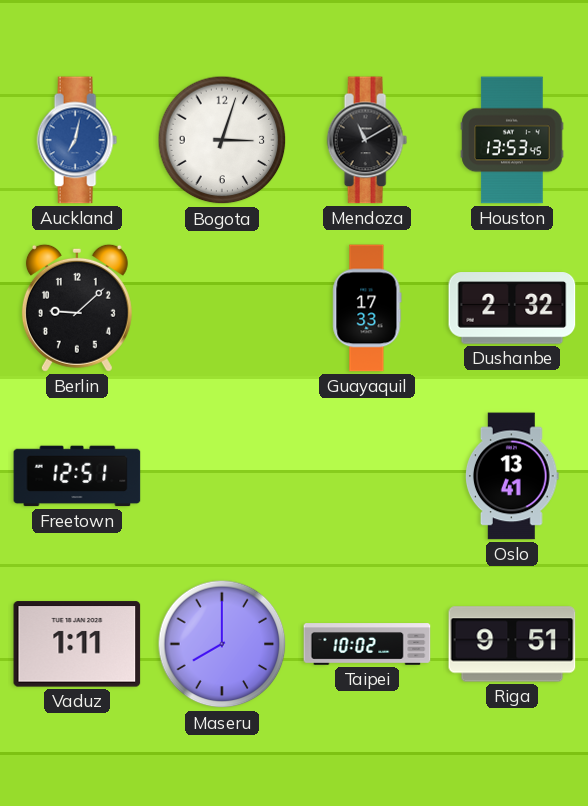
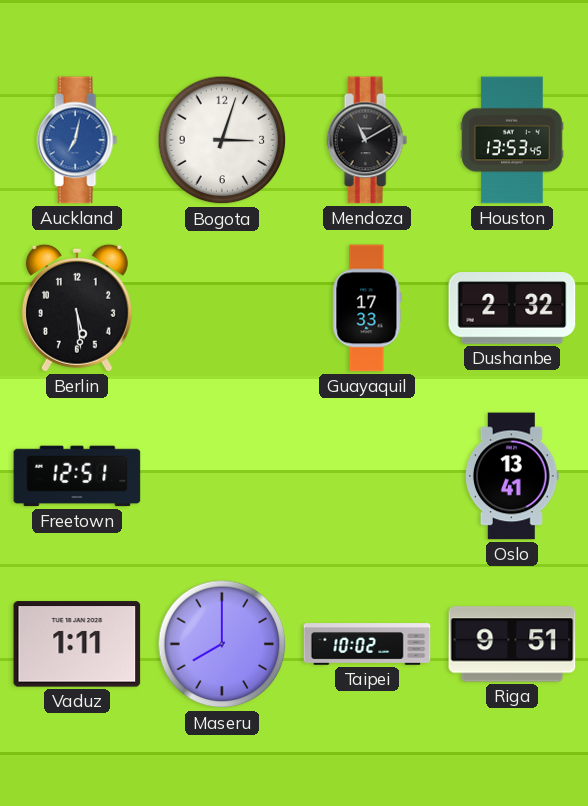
Berlin: 9:08 -> 5:29
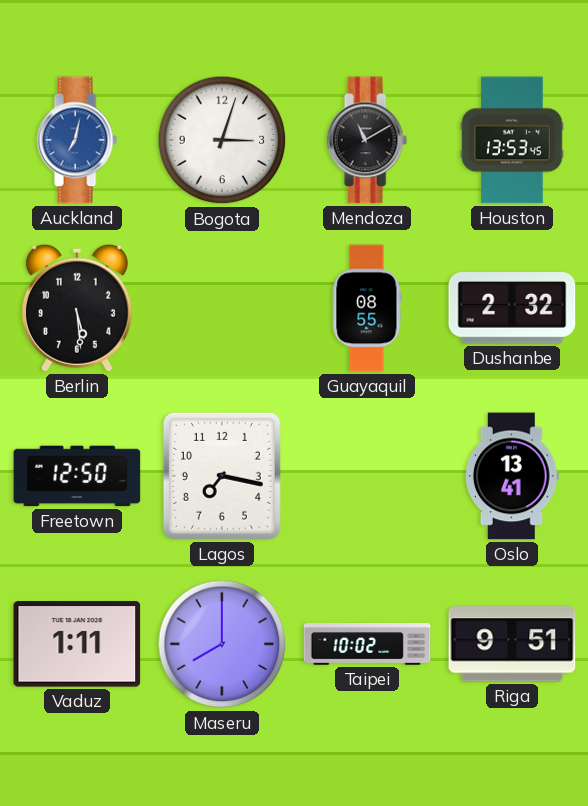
Guayaquil: 17:33 -> 08:55
Freetown: 12:51 -> 12:50
Lagos: none -> 7:17
